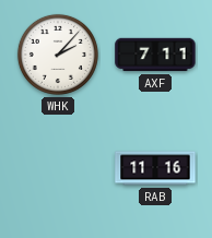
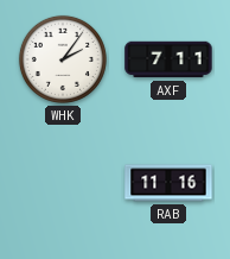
WHK: 2:07 -> 2:06
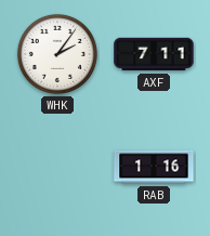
RAB: 11:16 -> 1:16
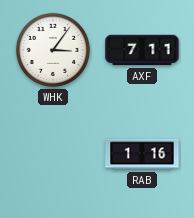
WHK: 2:06 -> 3:06
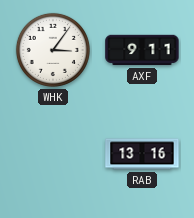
AXF: 7:11 -> 9:11
RAB: 1:16 -> 13:16
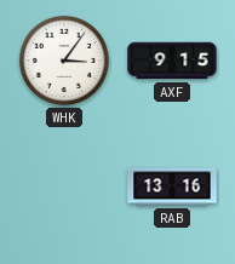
AXF: 9:11 -> 9:15
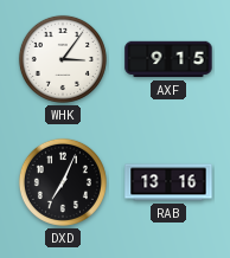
DXD: none -> 7:04
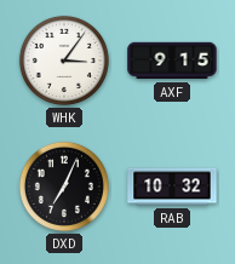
RAB: 13:16 -> 10:32
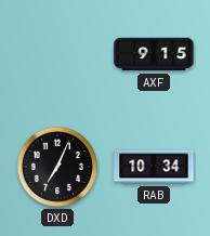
WHK: 3:06 -> none
RAB: 10:32 -> 10:34
